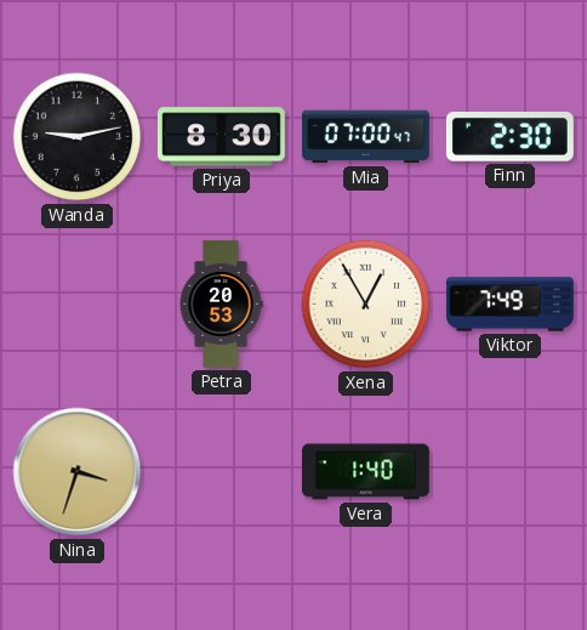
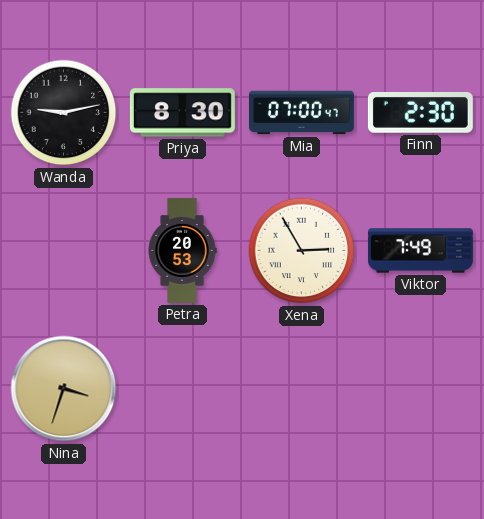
Xena: 12:55 -> 2:55
Vera: 1:40 -> none
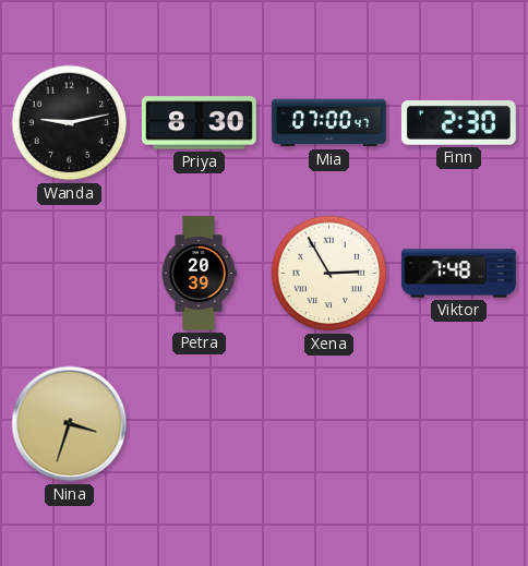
Petra: 20:53 -> 20:39
Viktor: 7:49 -> 7:48
